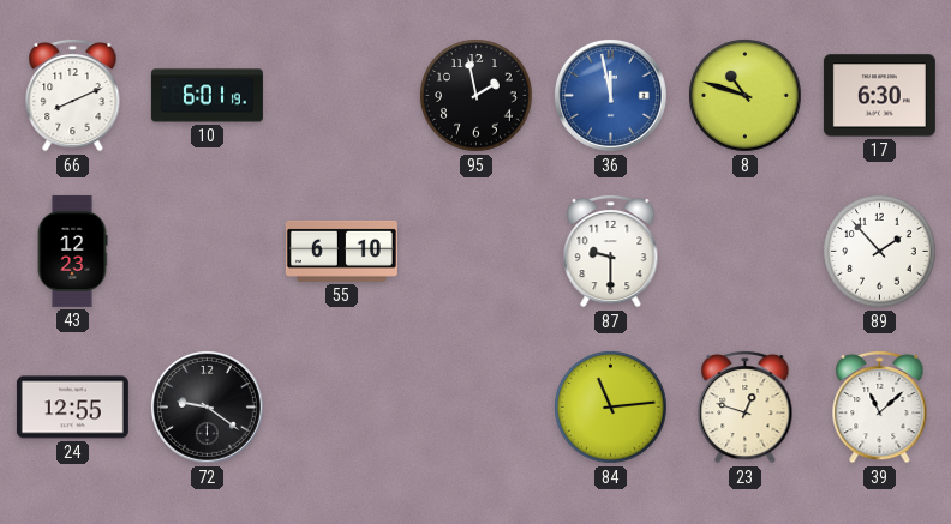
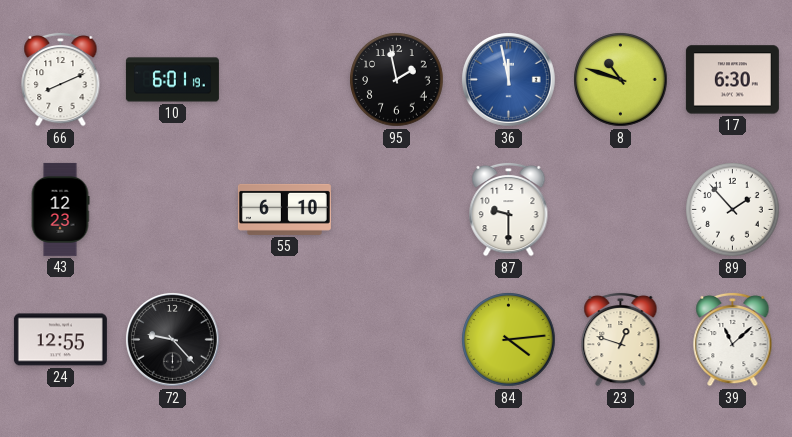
72: 9:21 -> 9:23
84: 11:14 -> 4:14
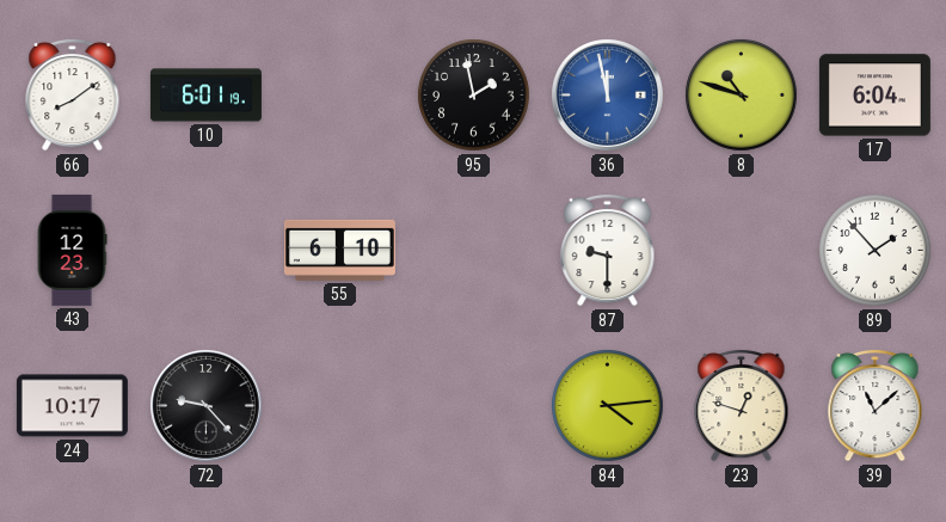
66: 8:11 -> 8:09
17: 6:30 -> 6:04
24: 12:55 -> 10:17
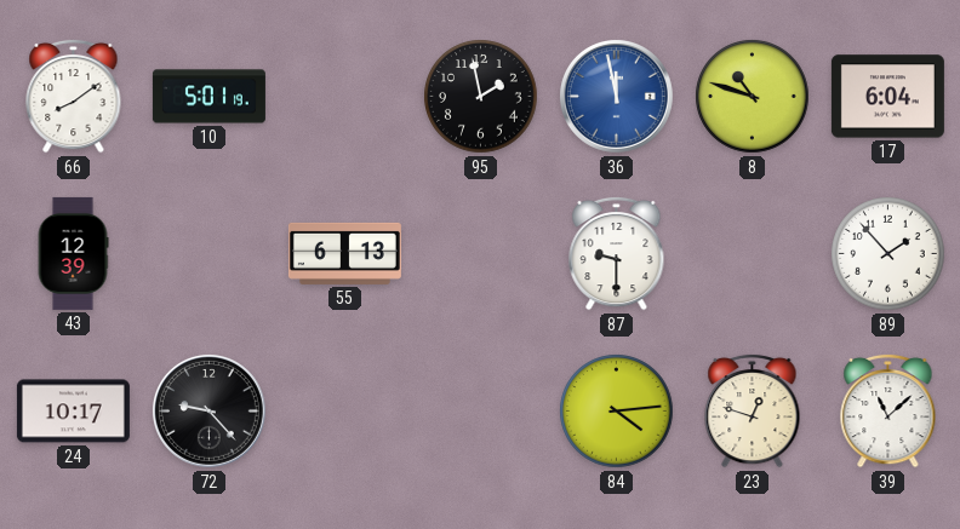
10: 6:01 -> 5:01
43: 12:23 -> 12:39
55: 6:10 -> 6:13
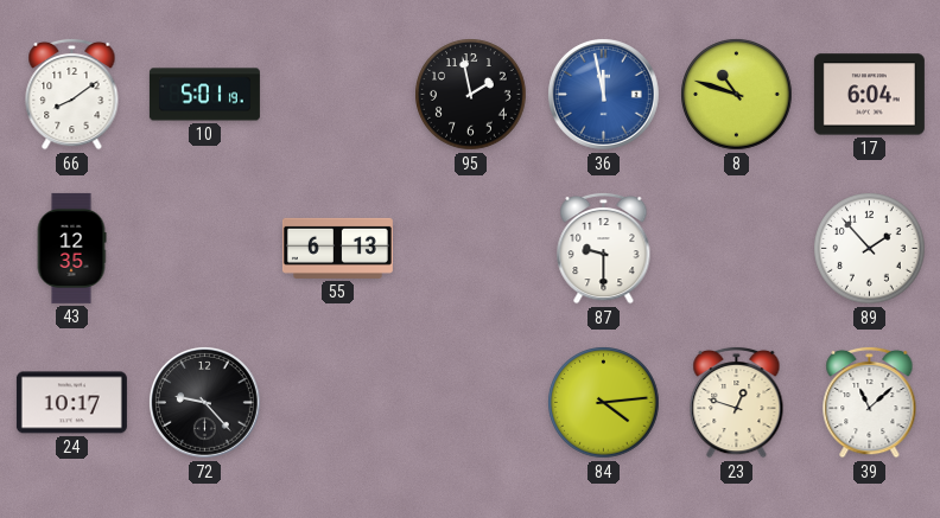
43: 12:39 -> 12:35
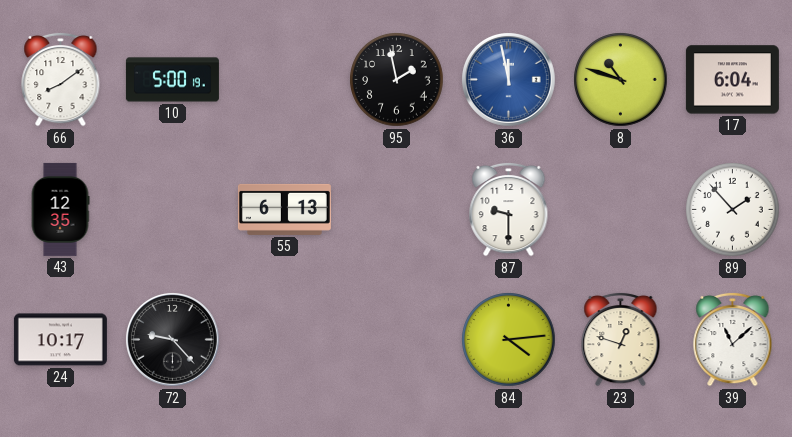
10: 5:01 -> 5:00
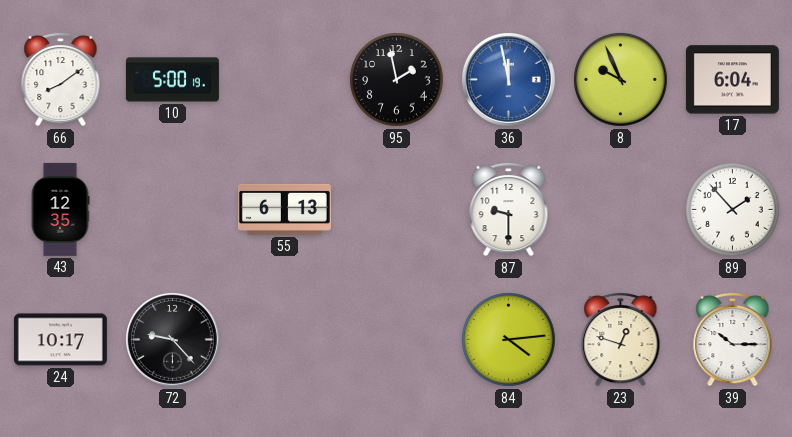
8: 10:48 -> 9:56
39: 11:08 -> 10:15
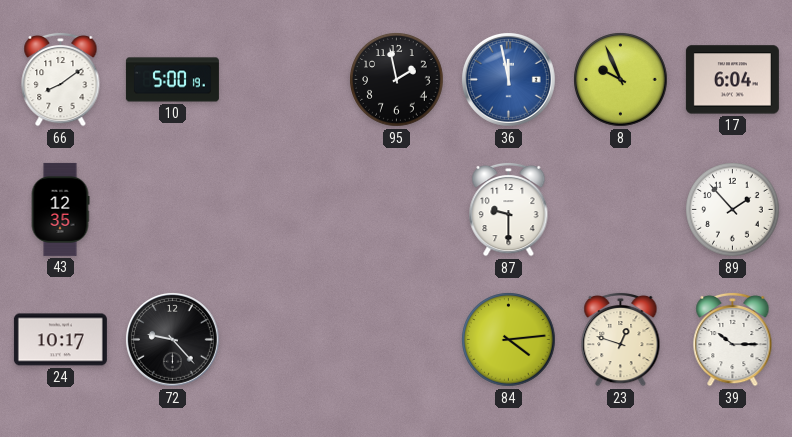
55: 6:13 -> none
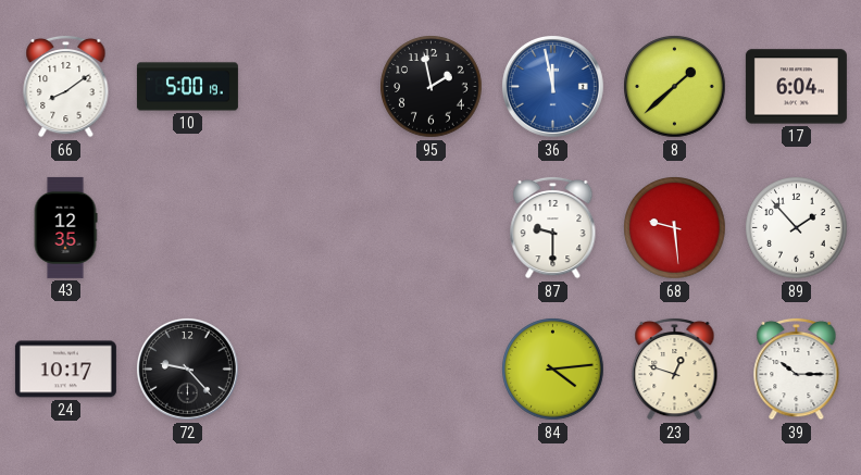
8: 9:56 -> 1:38
68: none -> 9:29
